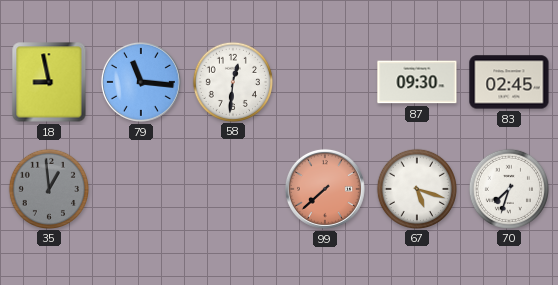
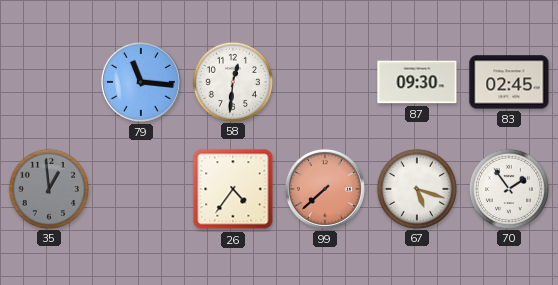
18: 8:58 -> none
26: none -> 4:36
70: 7:33 -> 1:54
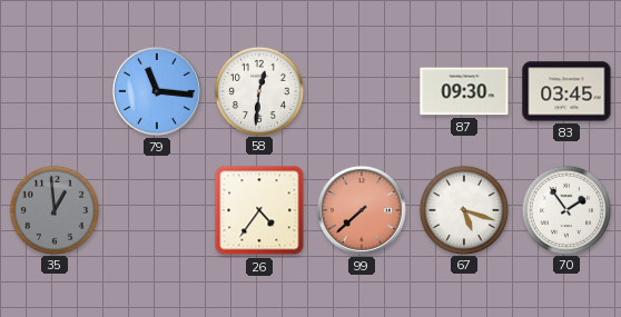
83: 02:45 -> 03:45
